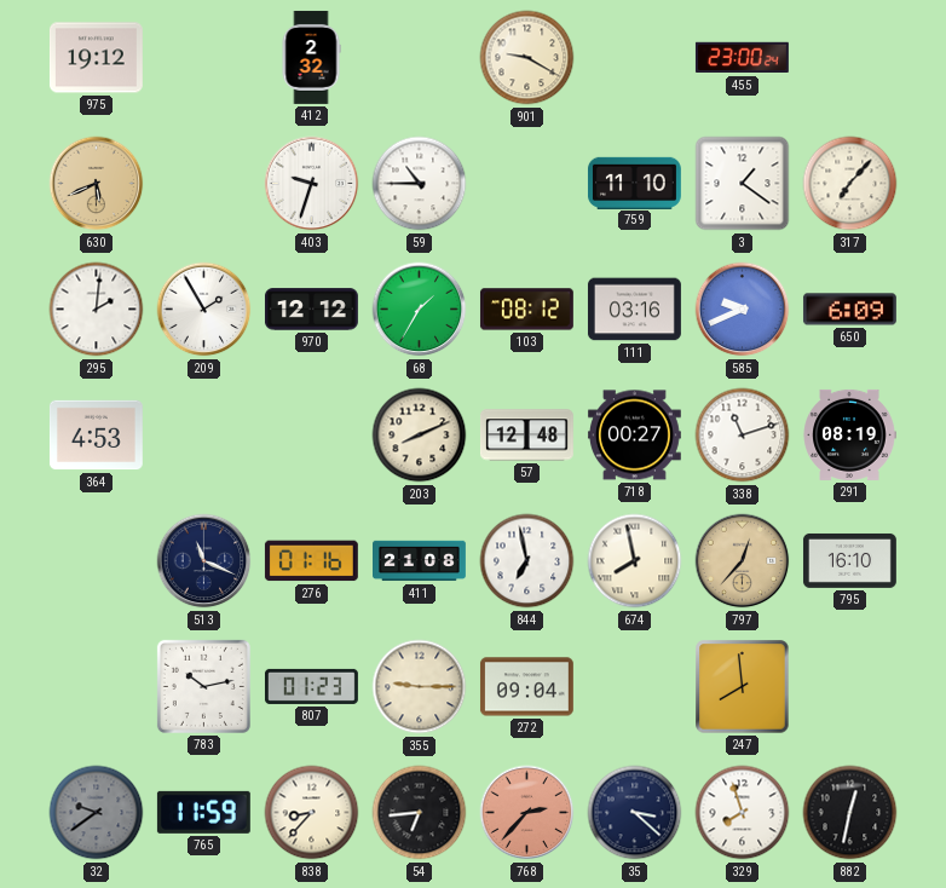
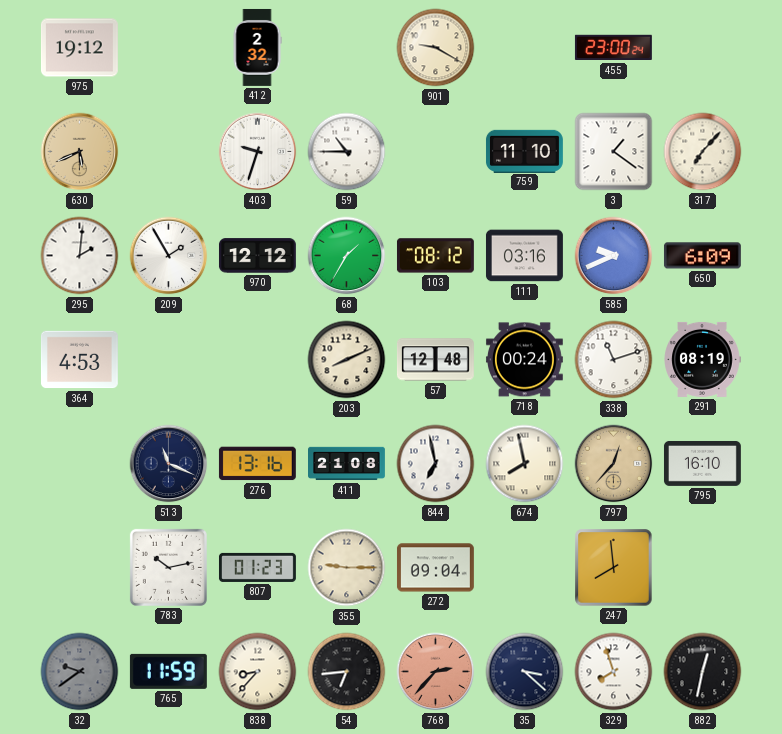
718: 00:27 -> 00:24
276: 01:16 -> 13:16
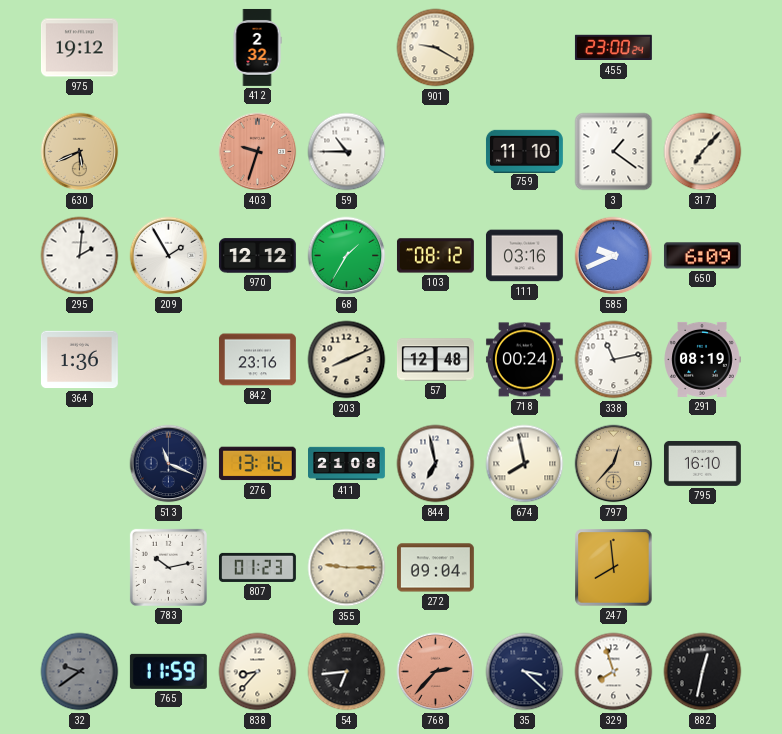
403 dial: white -> salmon
364: 4:53 -> 1:36
842: none -> 23:16
338: 11:12 -> 11:13
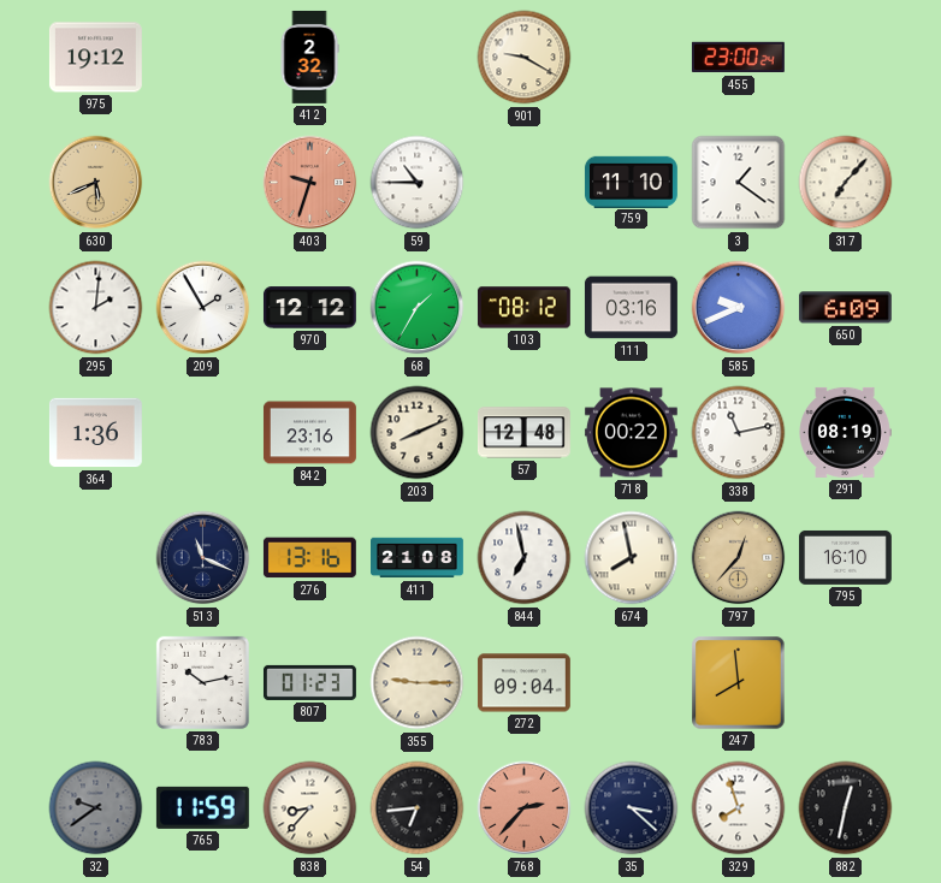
718: 00:24 -> 00:22
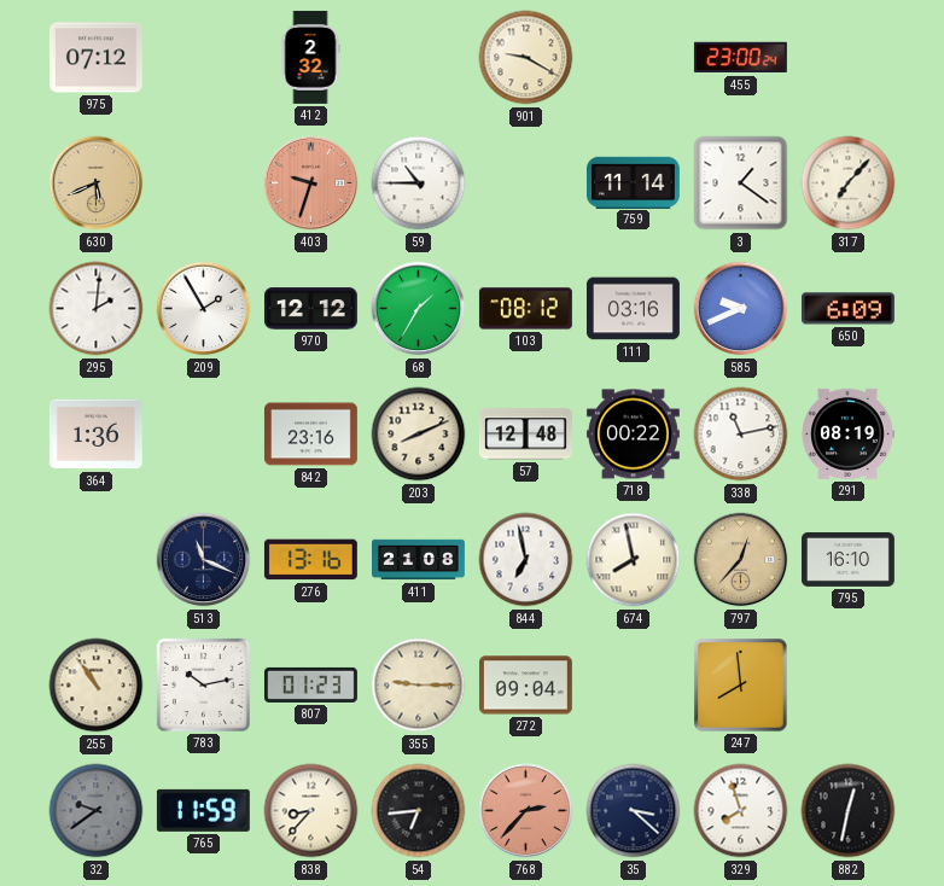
975: 19:12 -> 07:12
759: 11:10 -> 11:14
255: none -> 10:54
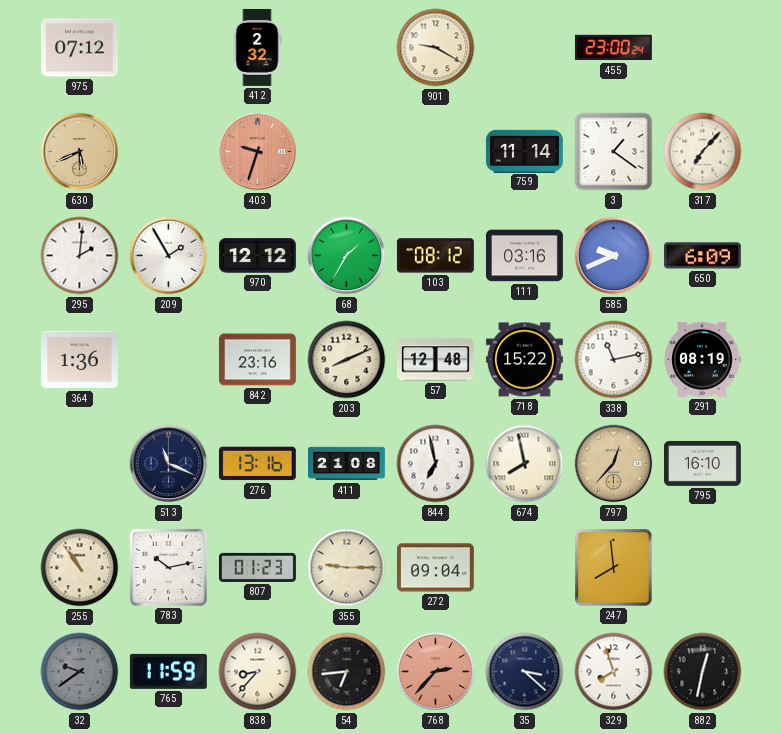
59: 10:45 -> none
718: 00:22 -> 15:22
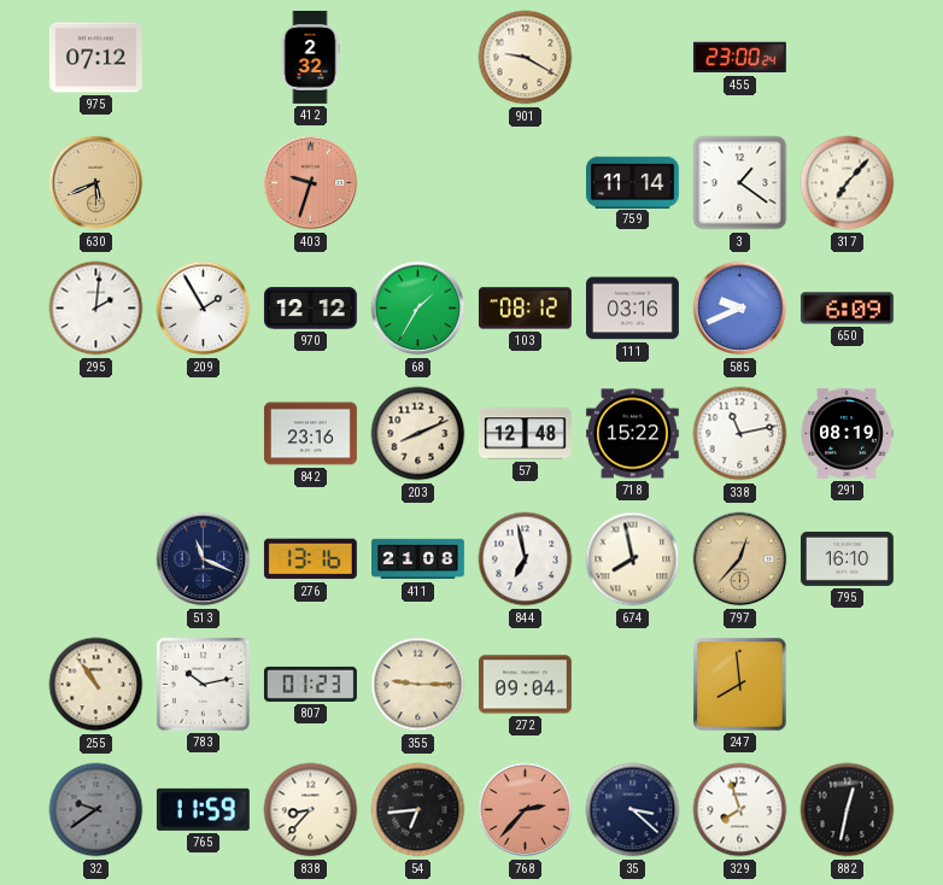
364: 1:36 -> none
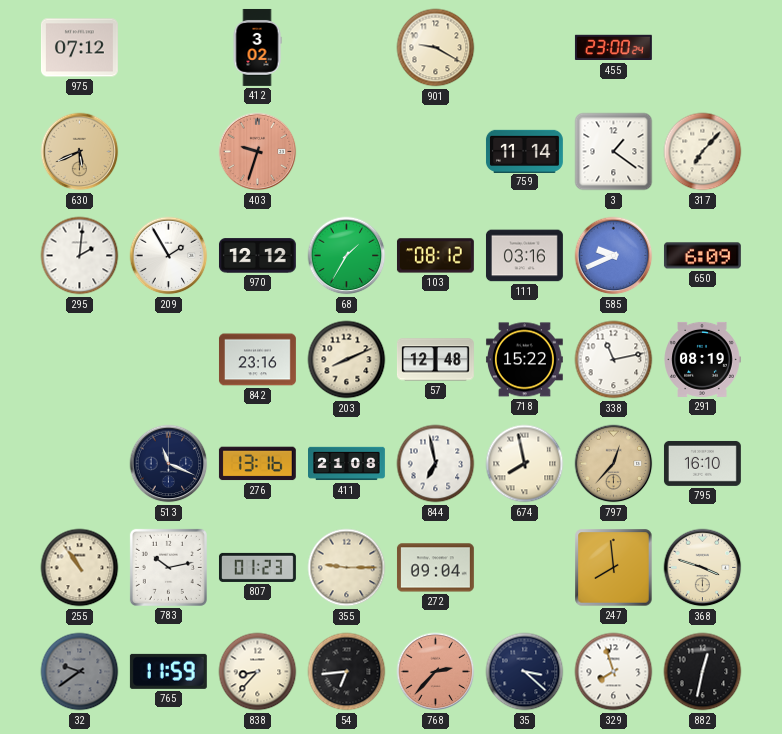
412: 2:32 -> 3:02
368: none -> 3:48
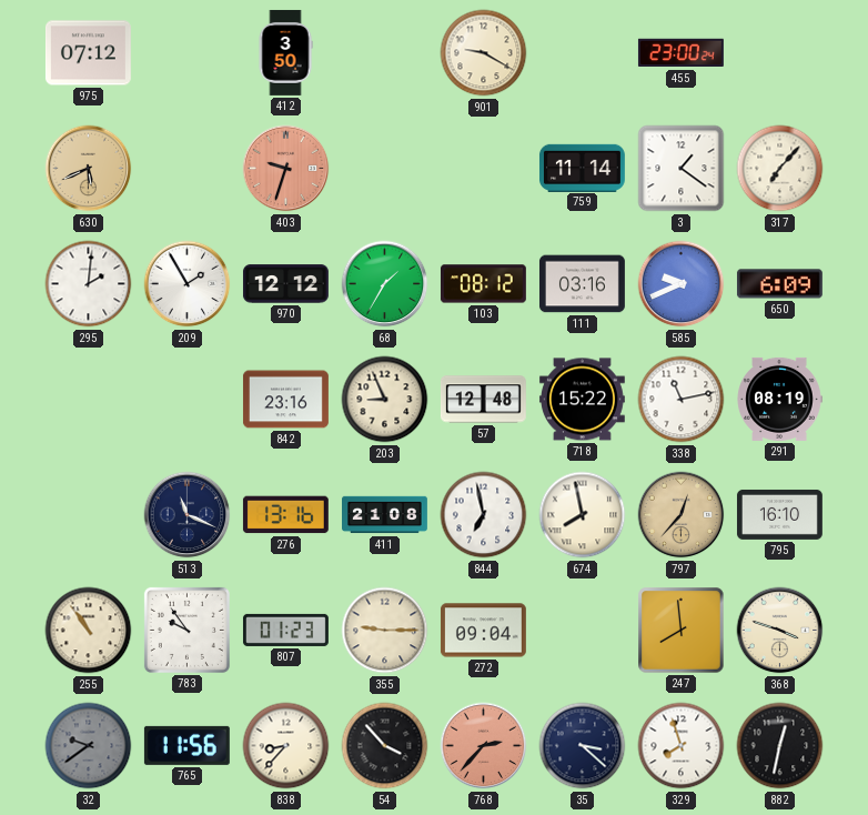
412: 3:02 -> 3:50
203: 8:11 -> 8:56
783: 10:13 -> 9:54
765: 11:59 -> 11:56
54: 6:44 -> 3:53
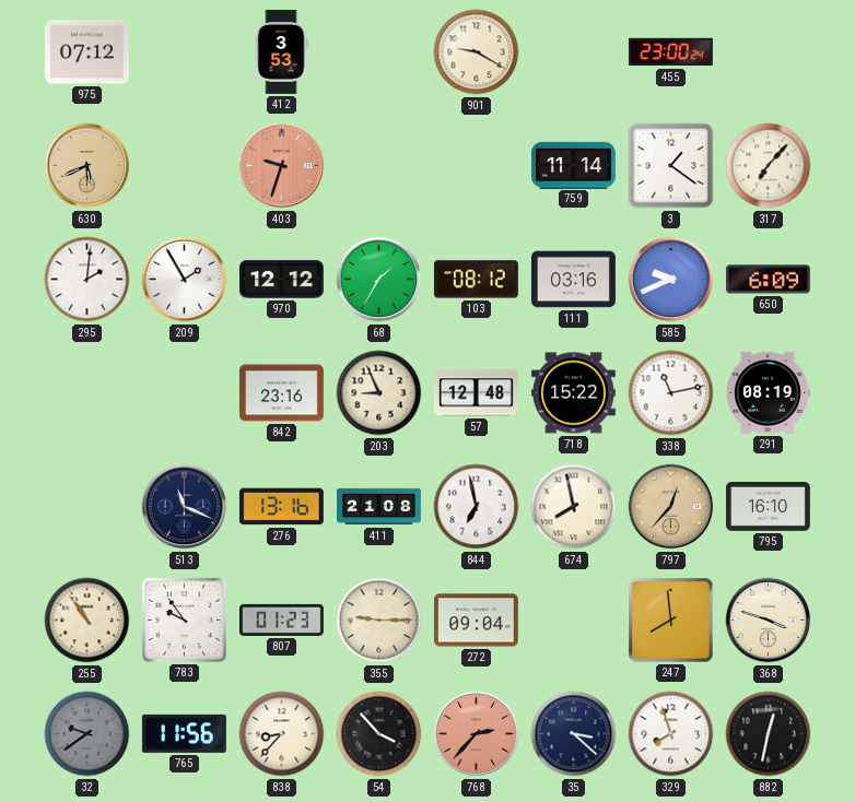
412: 3:50 -> 3:53
